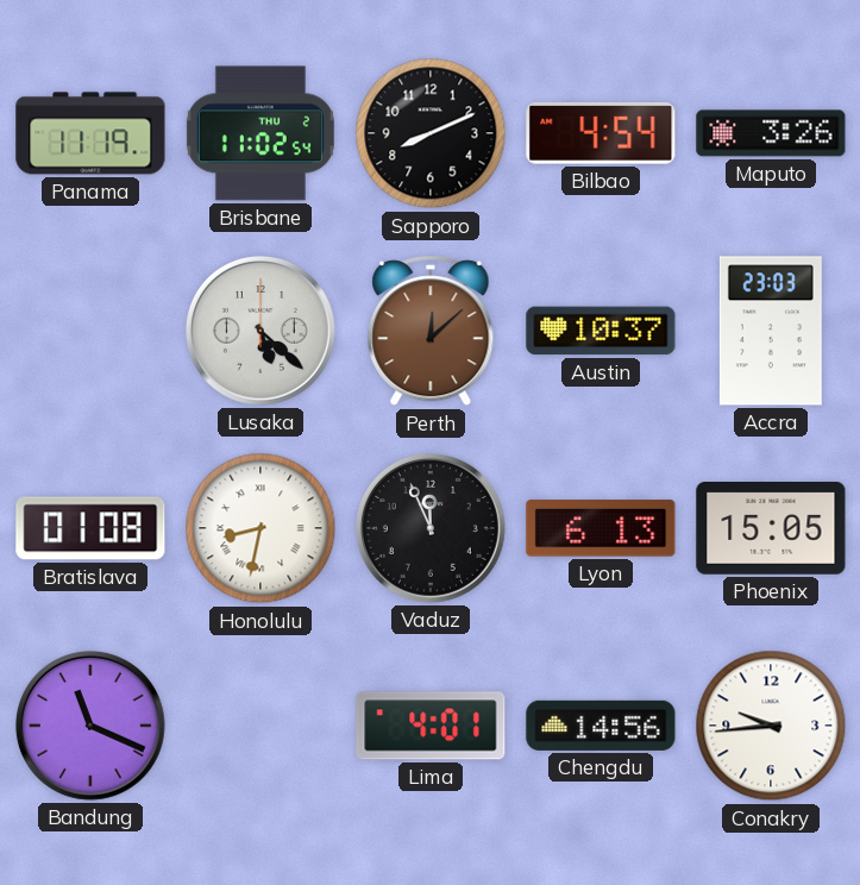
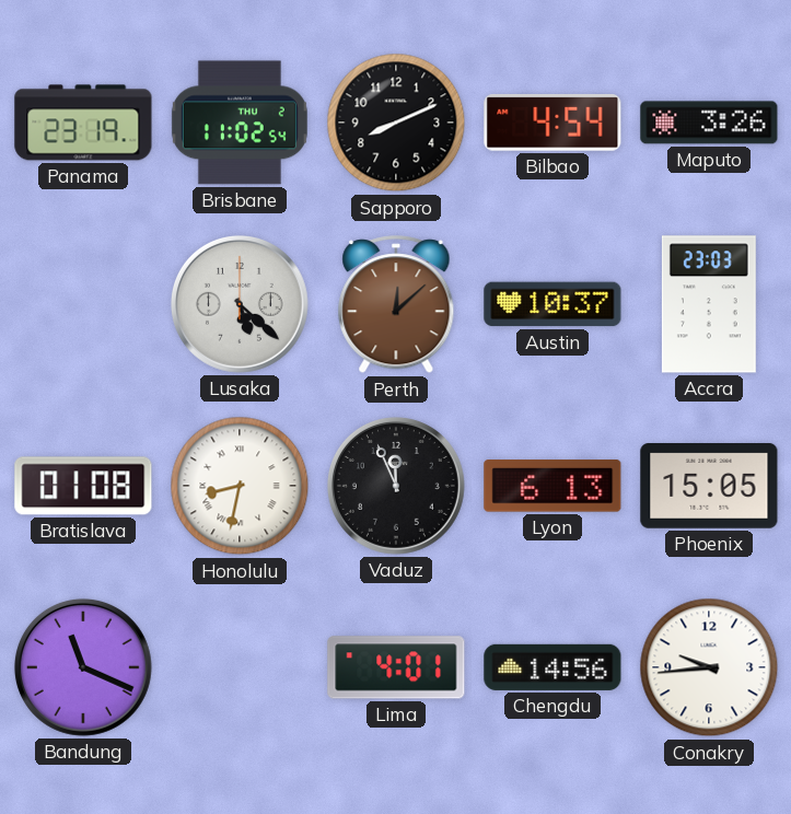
Panama: 11:19 -> 23:19
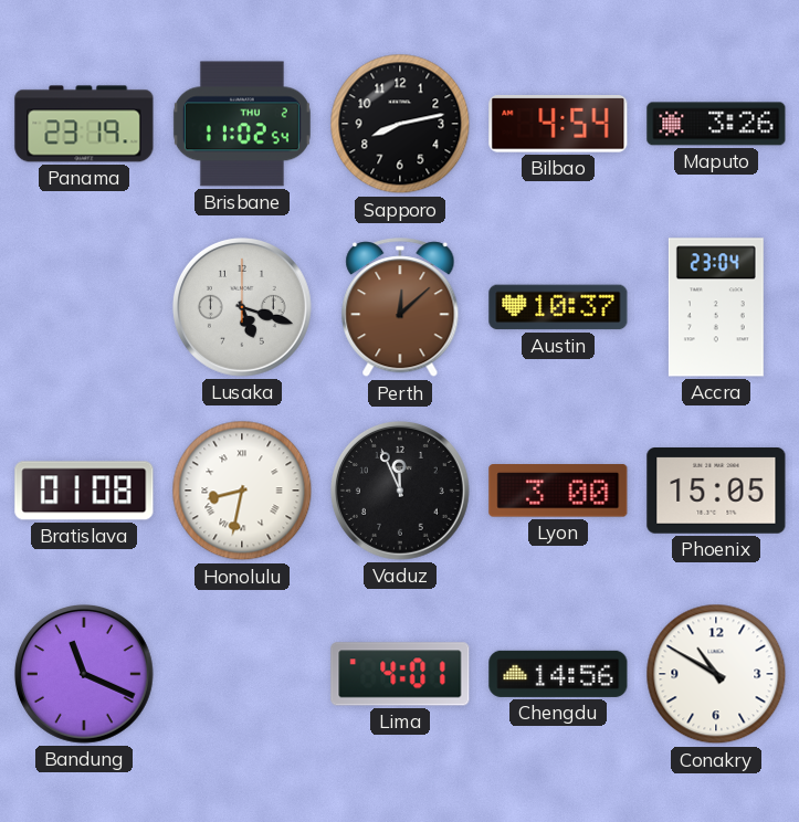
Sapporo: 8:11 -> 8:13
Lusaka: 5:22 -> 5:18
Accra: 23:03 -> 23:04
Lyon: 6:13 -> 3:00
Conakry: 9:44 -> 10:50
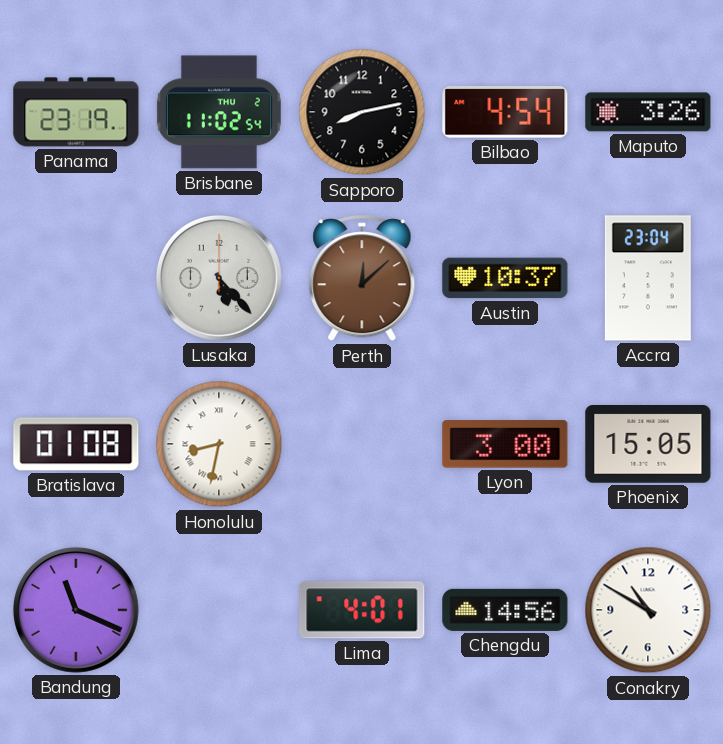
Lusaka: 5:18 -> 5:23
Vaduz: 11:56 -> none
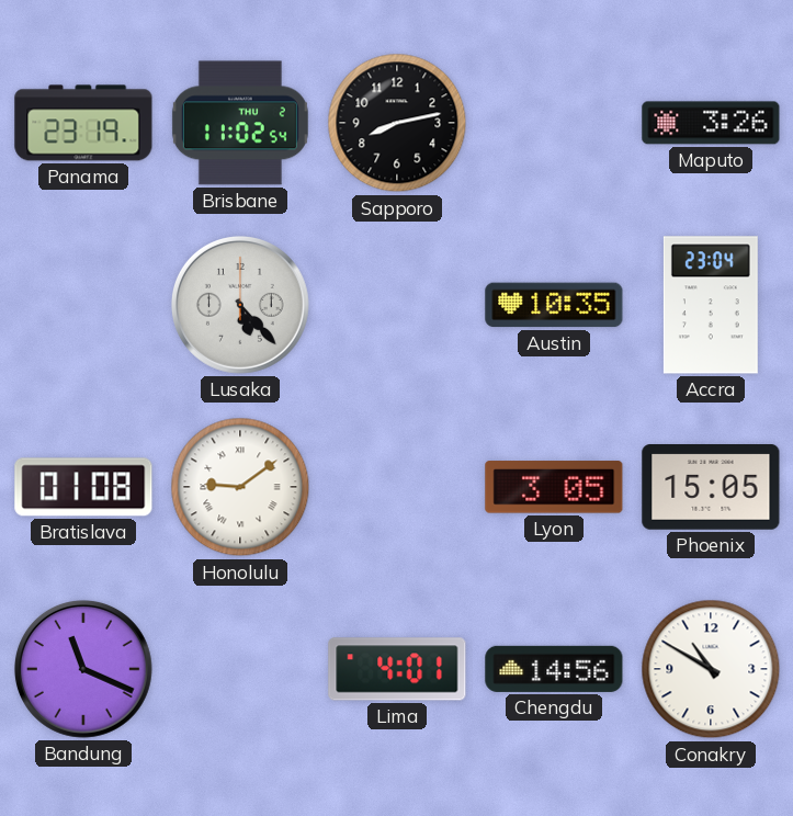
Bilbao: 4:54 -> none
Perth: 12:08 -> none
Austin: 10:37 -> 10:35
Honolulu: 8:32 -> 9:09
Lyon: 3:00 -> 3:05
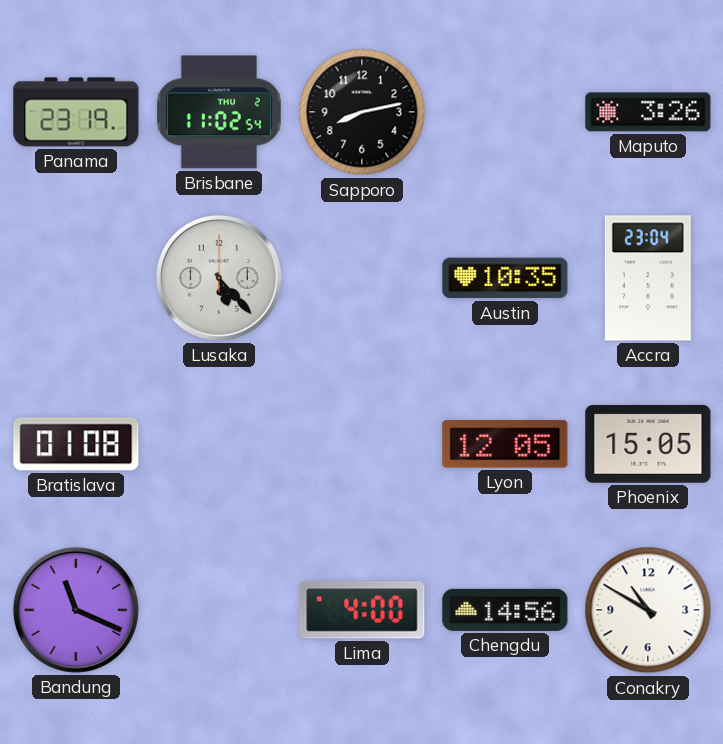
Honolulu: 9:09 -> none
Lyon: 3:05 -> 12:05
Lima: 4:01 -> 4:00
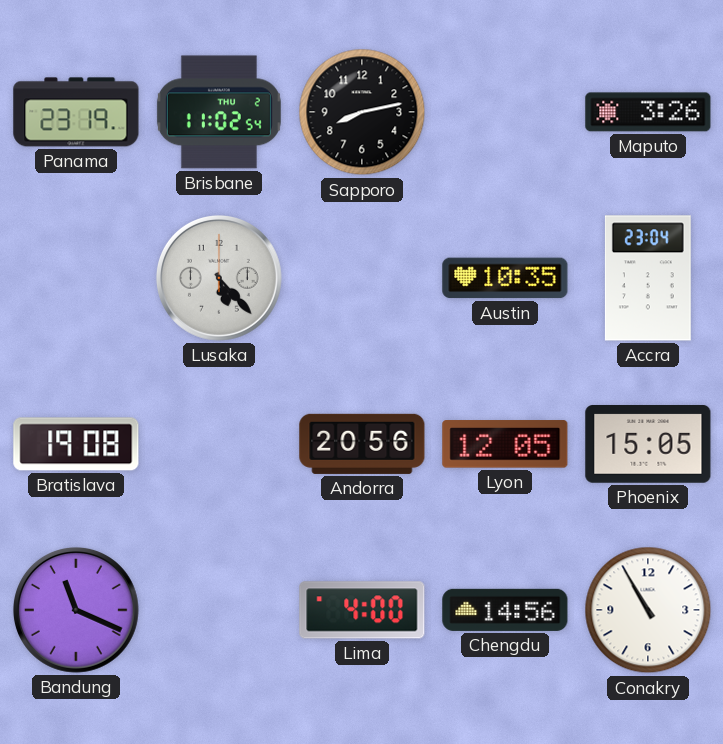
Bratislava: 01:08 -> 19:08
Andorra: none -> 20:56
Conakry: 10:50 -> 10:55
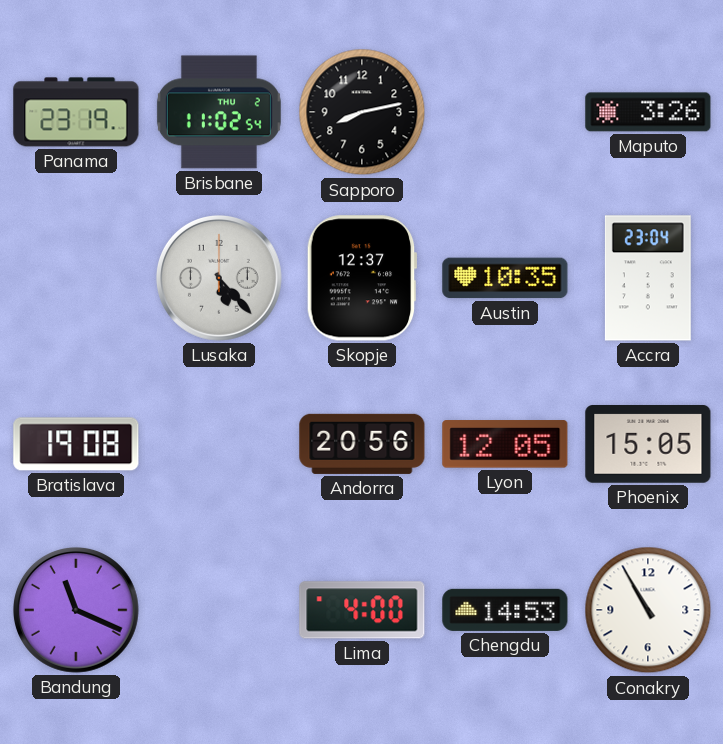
Skopje: none -> 12:37
Chengdu: 14:56 -> 14:53
